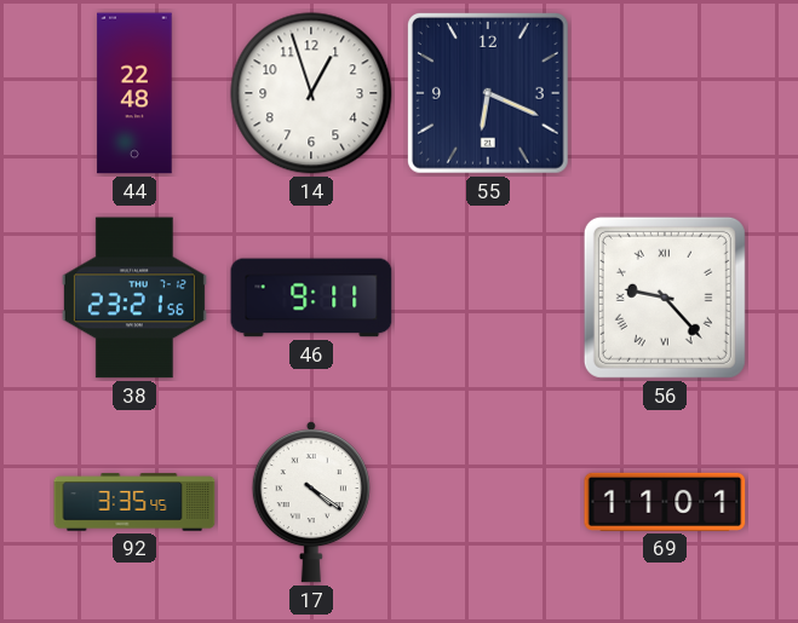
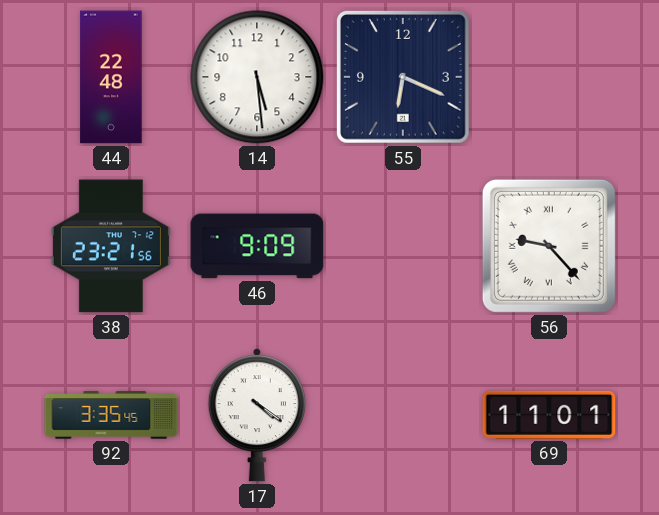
14: 12:57 -> 5:29
46: 9:11 -> 9:09
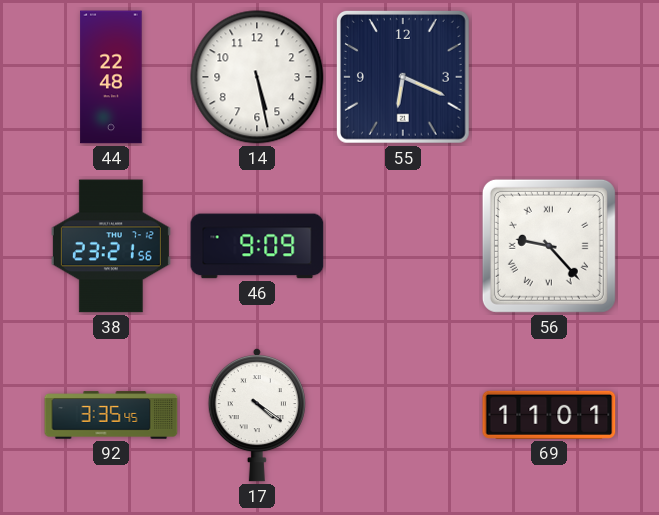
14: 5:29 -> 5:28
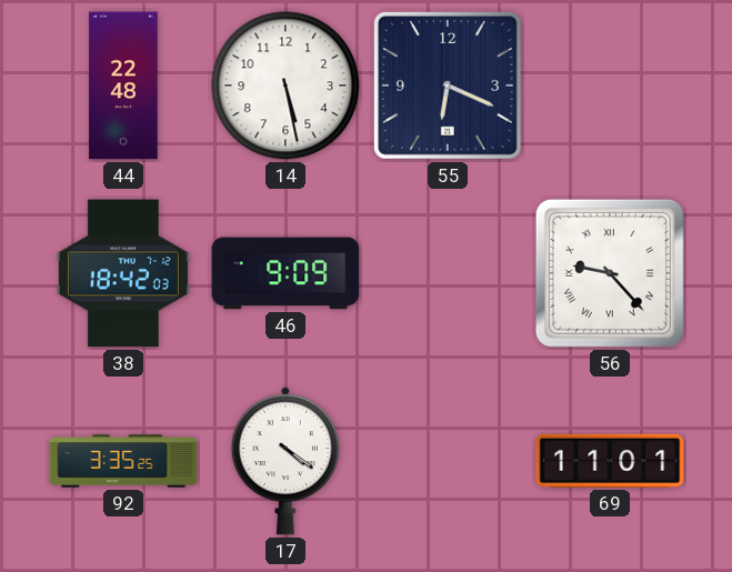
38: 23:21 -> 18:42
92: 3:35:45 -> 3:35:25
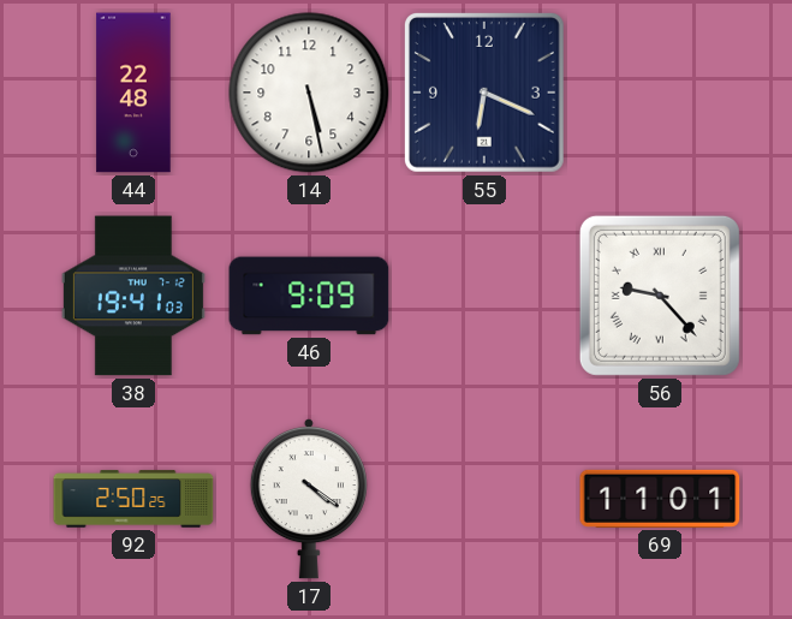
38: 18:42 -> 19:41
92: 3:35 -> 2:50
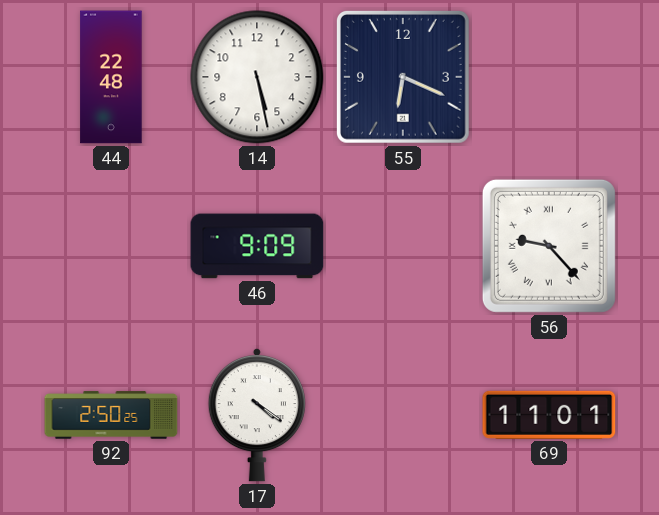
38: 19:41 -> none
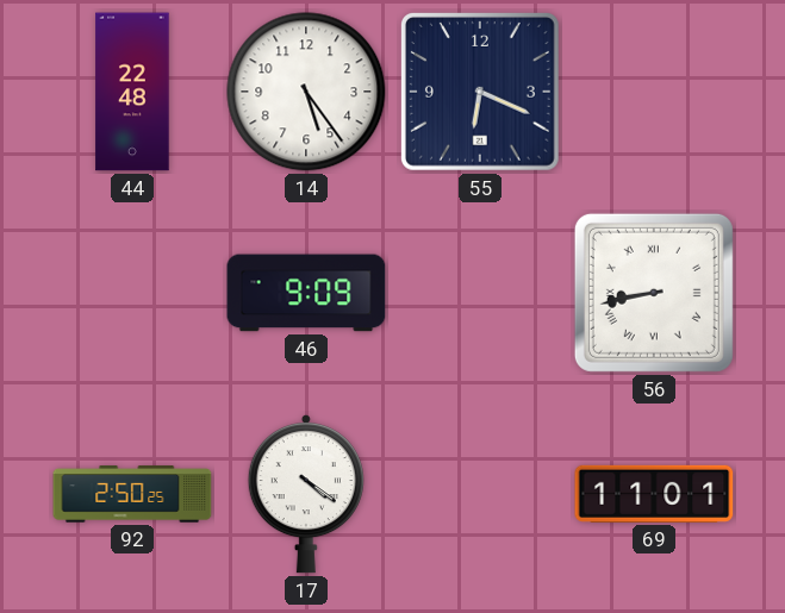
14: 5:28 -> 5:24
56: 9:23 -> 8:43
